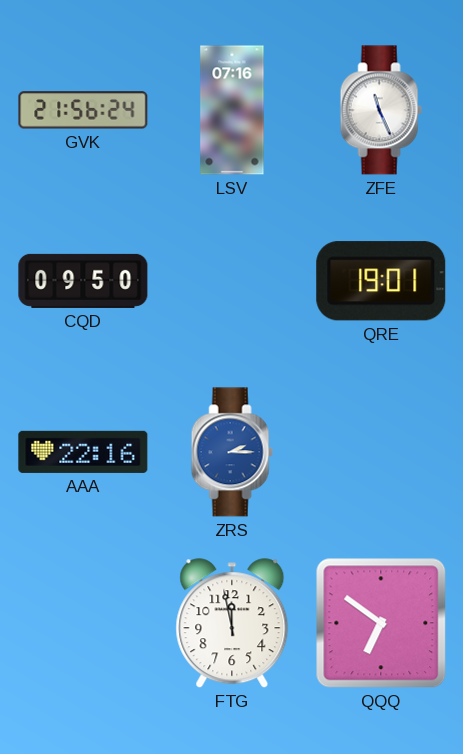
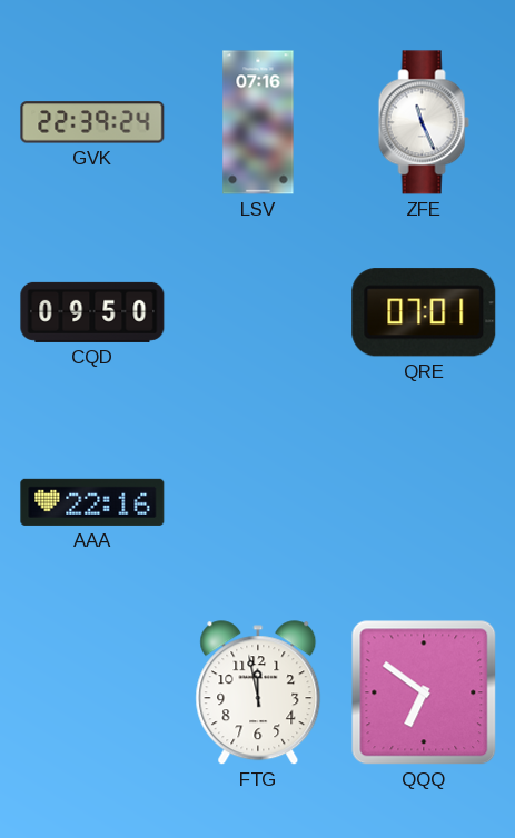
GVK: 21:56 -> 22:39
QRE: 19:01 -> 07:01
ZRS: 2:15 -> none
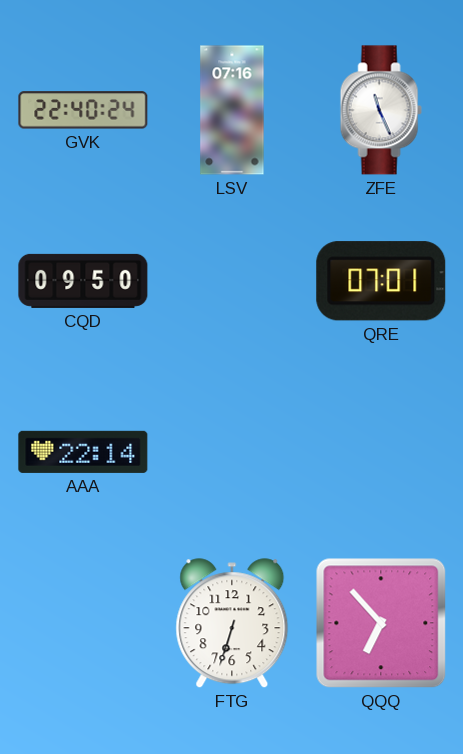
GVK: 22:39 -> 22:40
AAA: 22:16 -> 22:14
FTG: 11:58 -> 6:33
QQQ: 6:51 -> 6:53
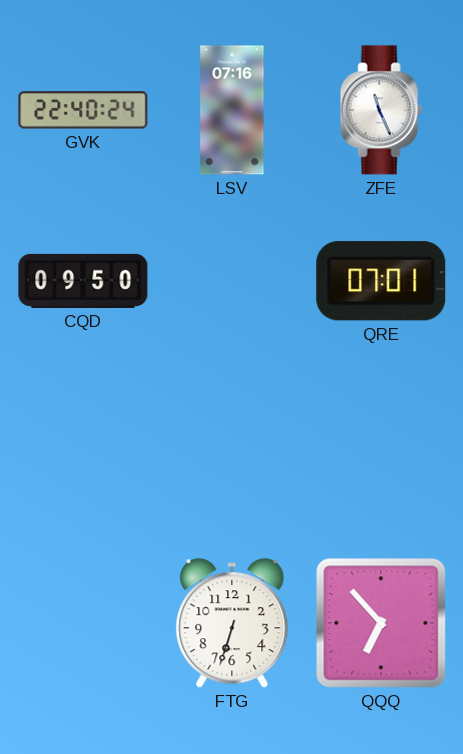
AAA: 22:14 -> none
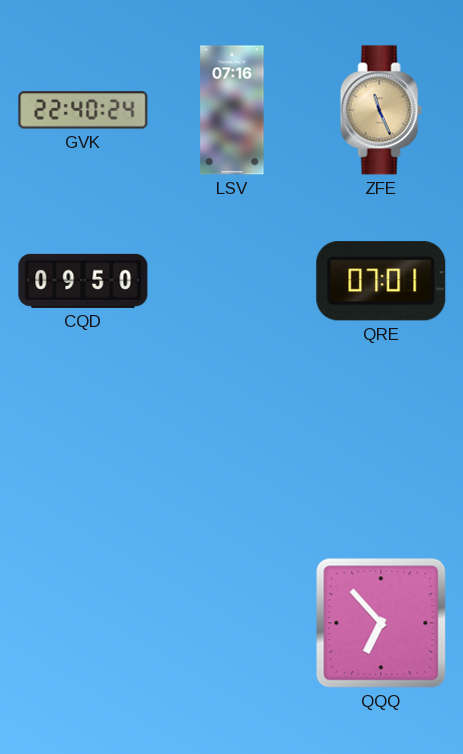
ZFE dial: white -> champagne
FTG: 6:33 -> none
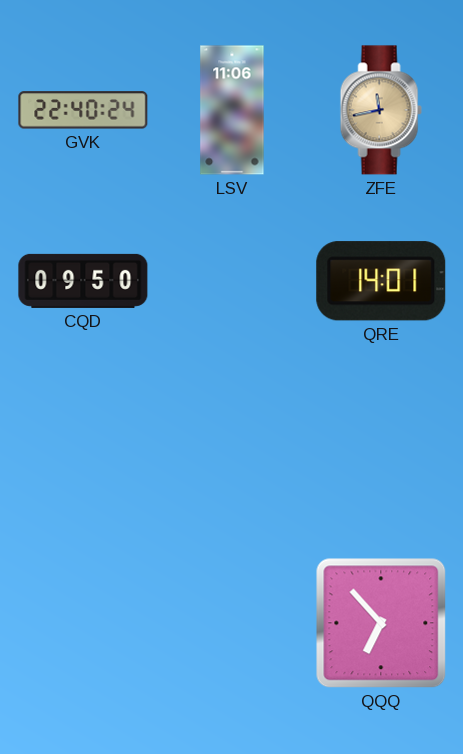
LSV: 07:16 -> 11:06
ZFE: 11:26 -> 11:43
QRE: 07:01 -> 14:01
